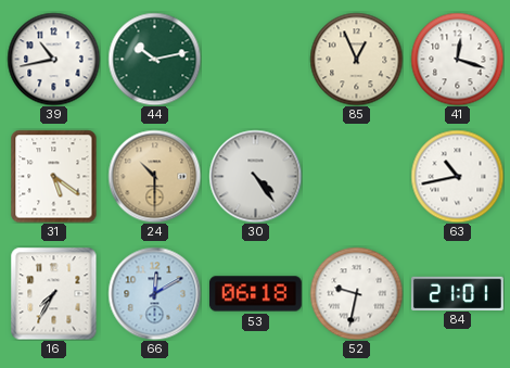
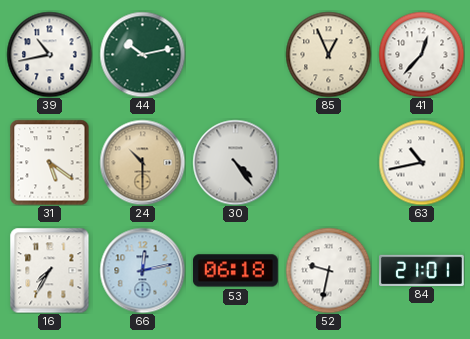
41: 12:18 -> 12:37
66: 12:10 -> 12:13
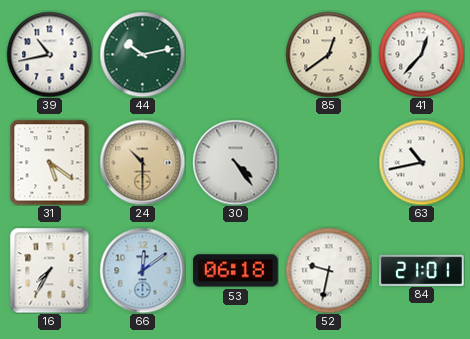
85: 12:56 -> 12:39
66: 12:13 -> 12:09
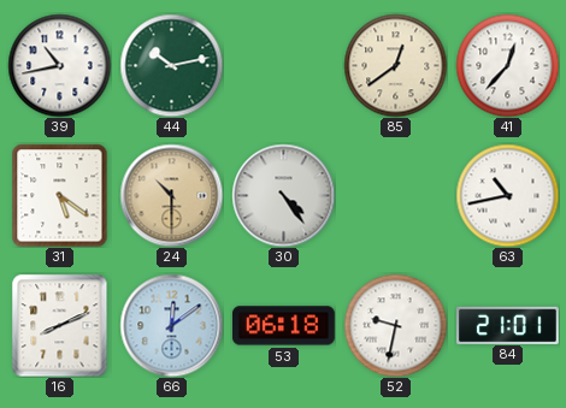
16: 7:35 -> 8:11
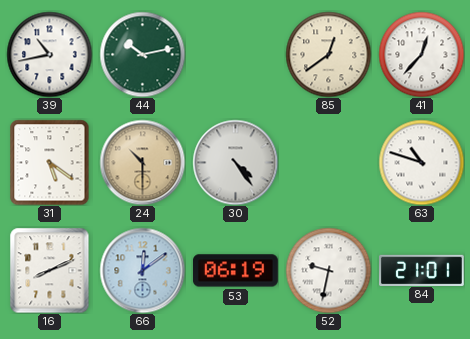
63: 10:43 -> 10:48
53: 06:18 -> 06:19
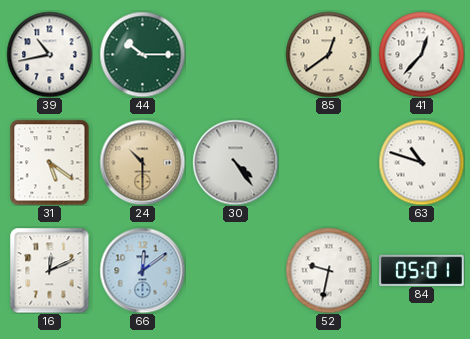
44: 10:13 -> 10:15
16: 8:11 -> 12:11
53: 06:19 -> none
84: 21:01 -> 05:01
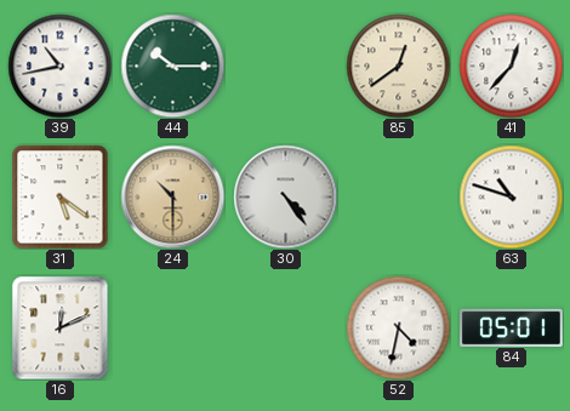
66: 12:09 -> none
52: 9:32 -> 4:32
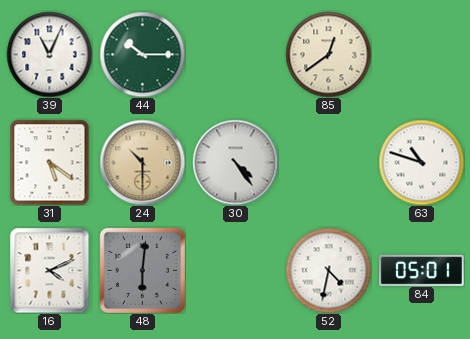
39: 10:43 -> 11:04
41: 12:37 -> none
16: 12:11 -> 4:11
48: none -> 6:01
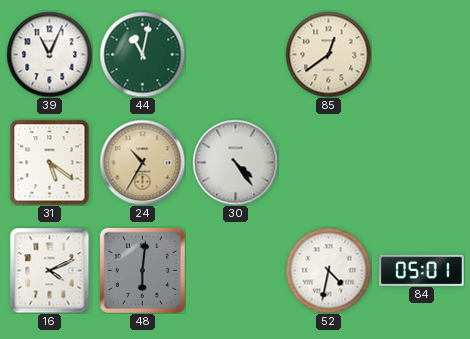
44: 10:15 -> 11:02
24: 10:30 -> 10:35
63: 10:48 -> none
